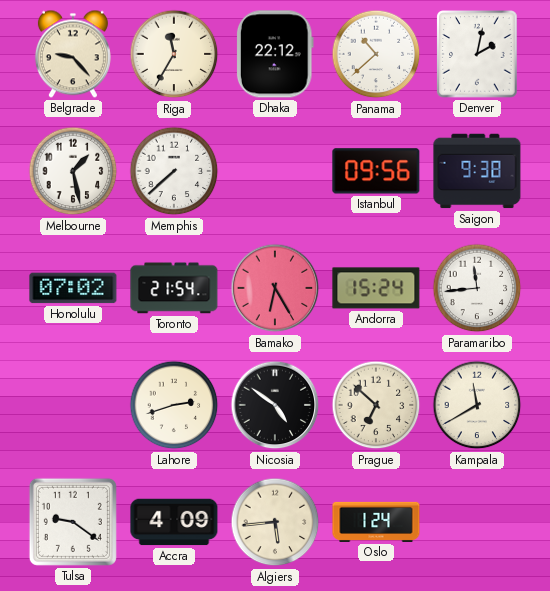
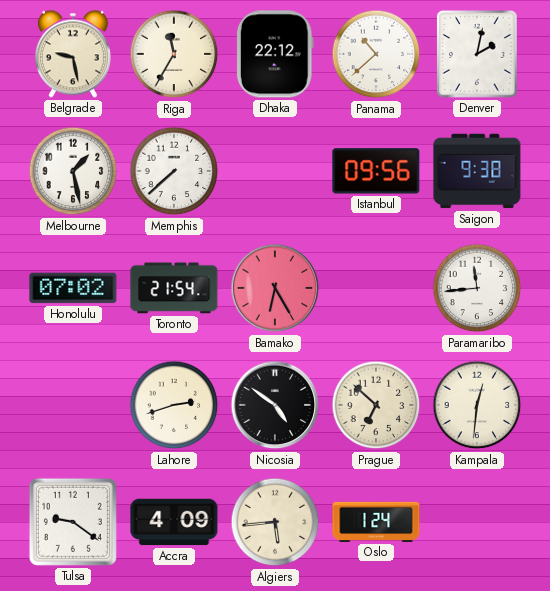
Belgrade: 9:23 -> 9:28
Andorra: 15:24 -> none
Kampala: 11:40 -> 12:31
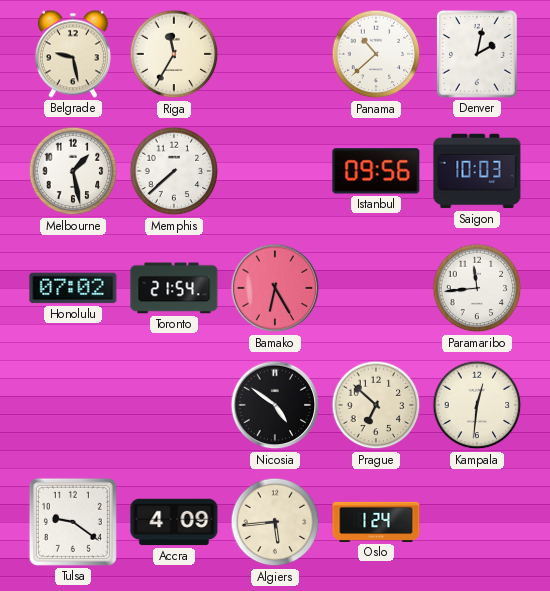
Dhaka: 22:12 -> none
Saigon: 9:38 -> 10:03
Lahore: 2:42 -> none
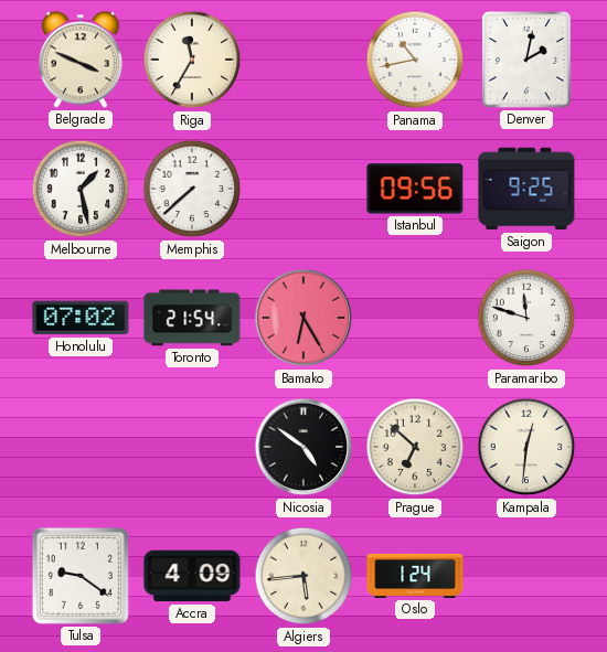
Belgrade: 9:28 -> 3:49
Panama: 10:38 -> 10:43
Saigon: 10:03 -> 9:25
Paramaribo: 11:44 -> 11:48
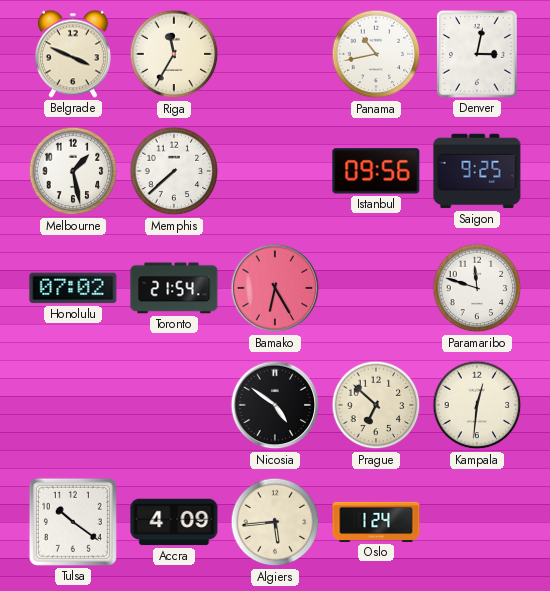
Denver: 2:02 -> 3:02
Tulsa: 9:21 -> 10:21
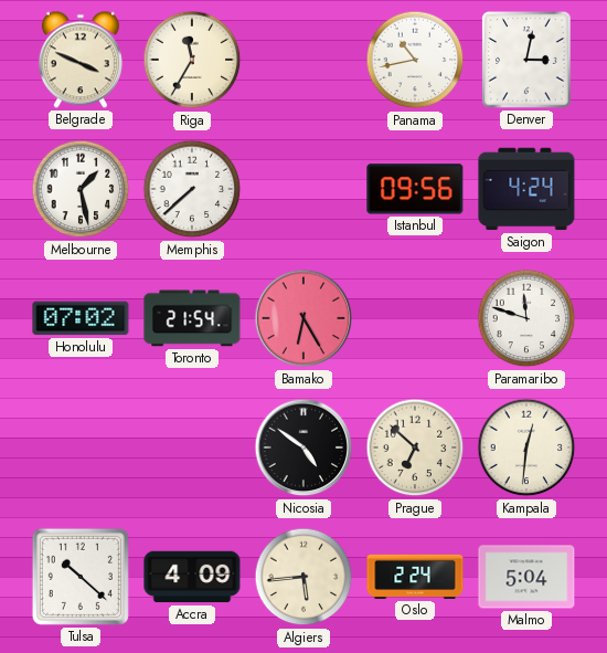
Saigon: 9:25 -> 4:24
Tulsa: 10:21 -> 10:22
Oslo: 1:24 -> 2:24
Malmo: none -> 5:04
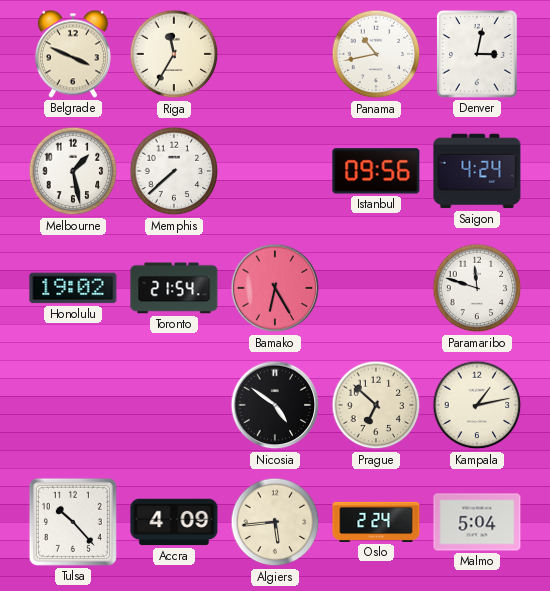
Honolulu: 07:02 -> 19:02
Kampala: 12:31 -> 1:13
Tulsa: 10:22 -> 10:23
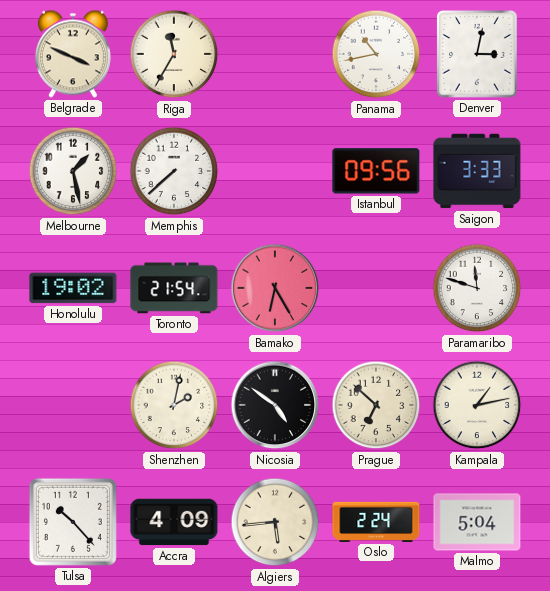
Saigon: 4:24 -> 3:33
Shenzhen: none -> 2:02
